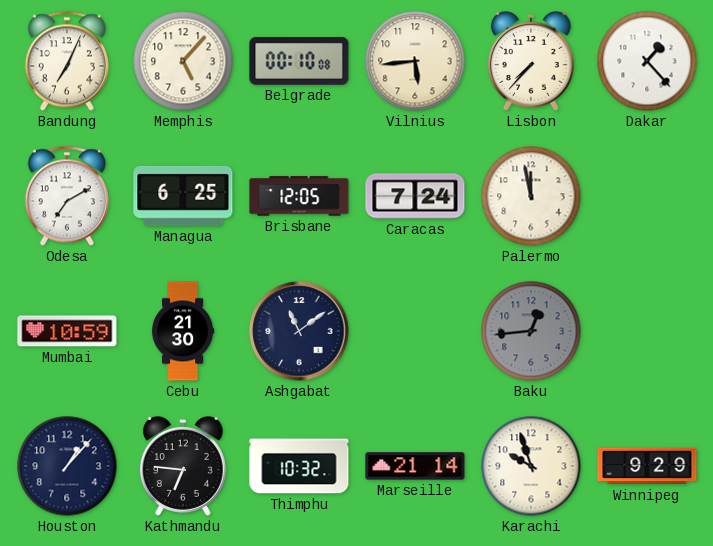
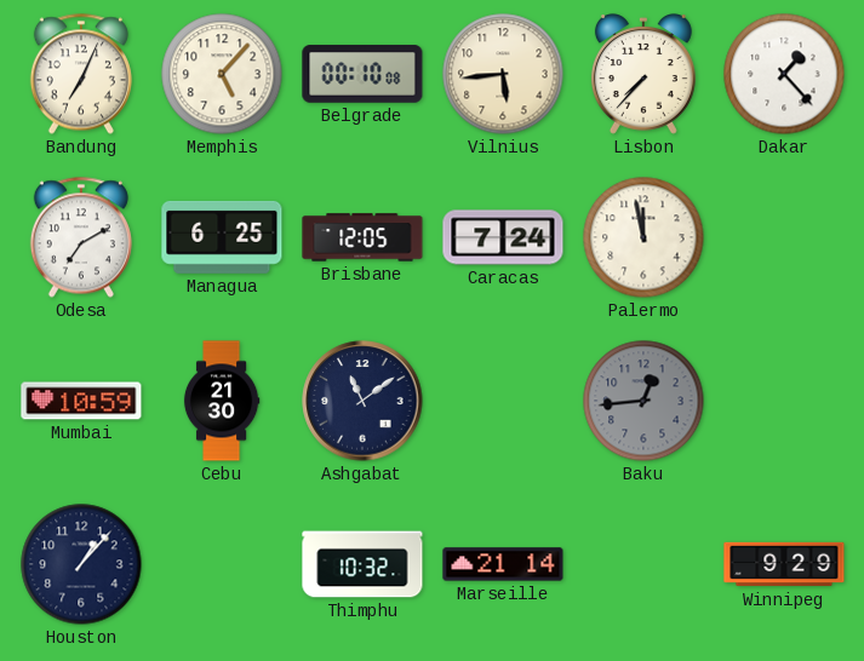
Kathmandu: 6:46 -> none
Karachi: 9:57 -> none
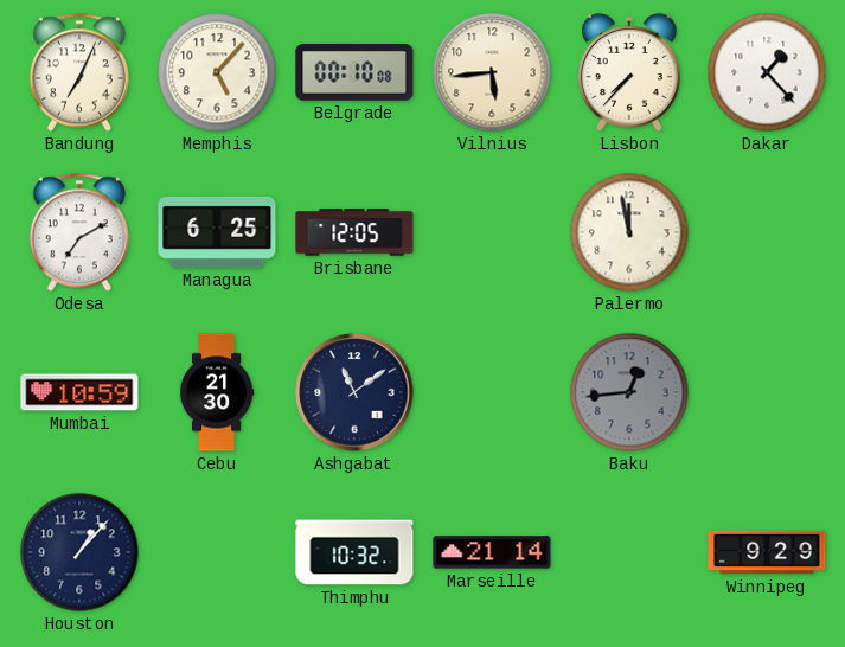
Caracas: 7:24 -> none
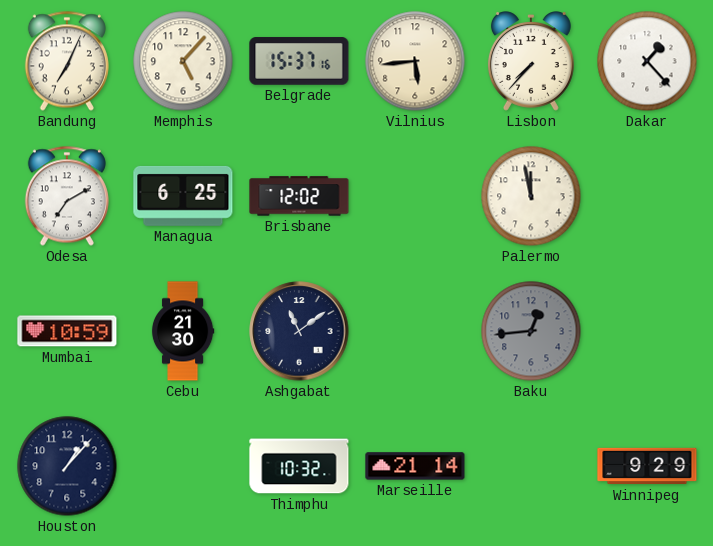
Belgrade: 00:10 -> 15:37
Brisbane: 12:05 -> 12:02
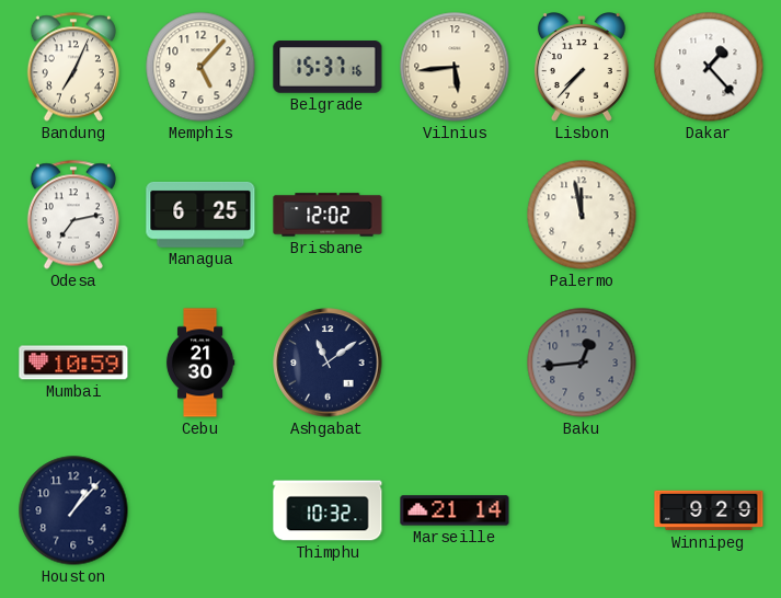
Odesa: 7:10 -> 7:13
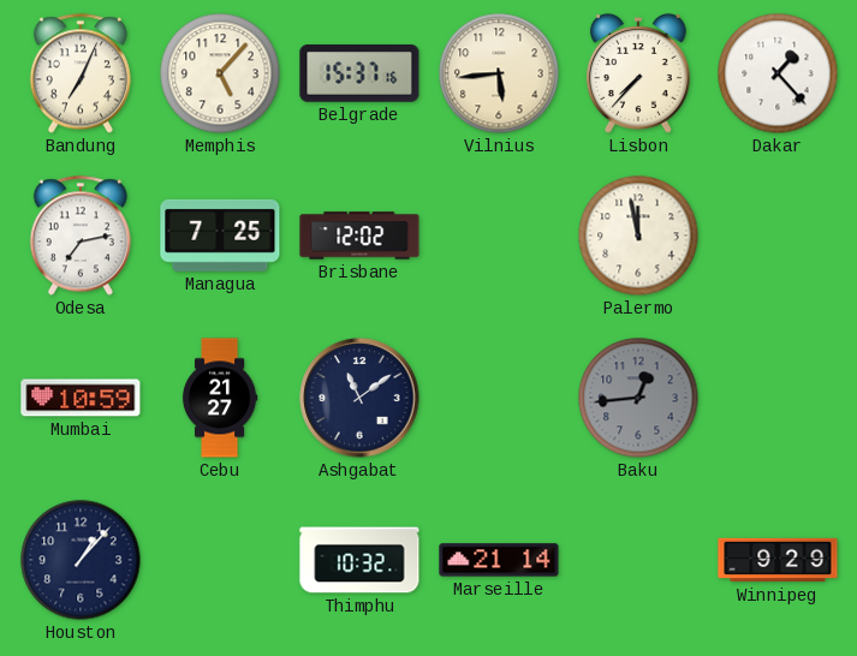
Managua: 6:25 -> 7:25
Cebu: 21:30 -> 21:27
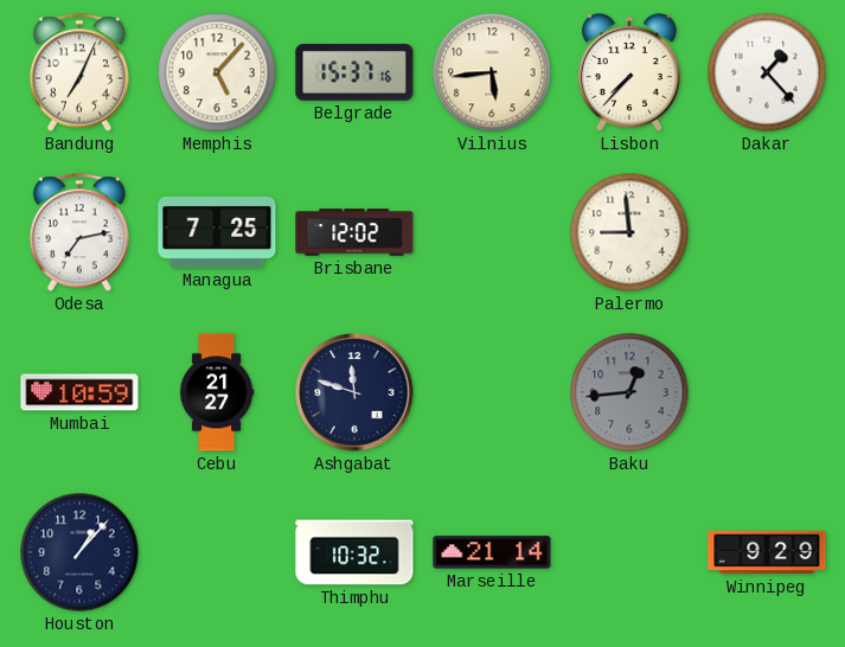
Palermo: 11:58 -> 8:59
Ashgabat: 11:09 -> 11:48
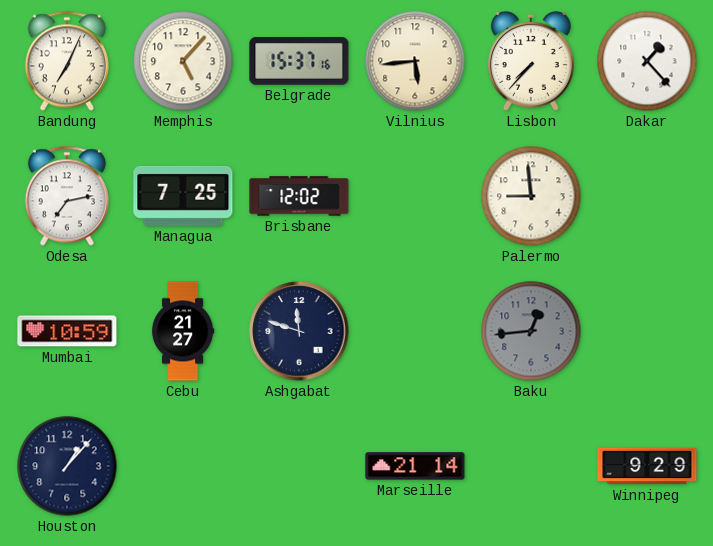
Thimphu: 10:32 -> none
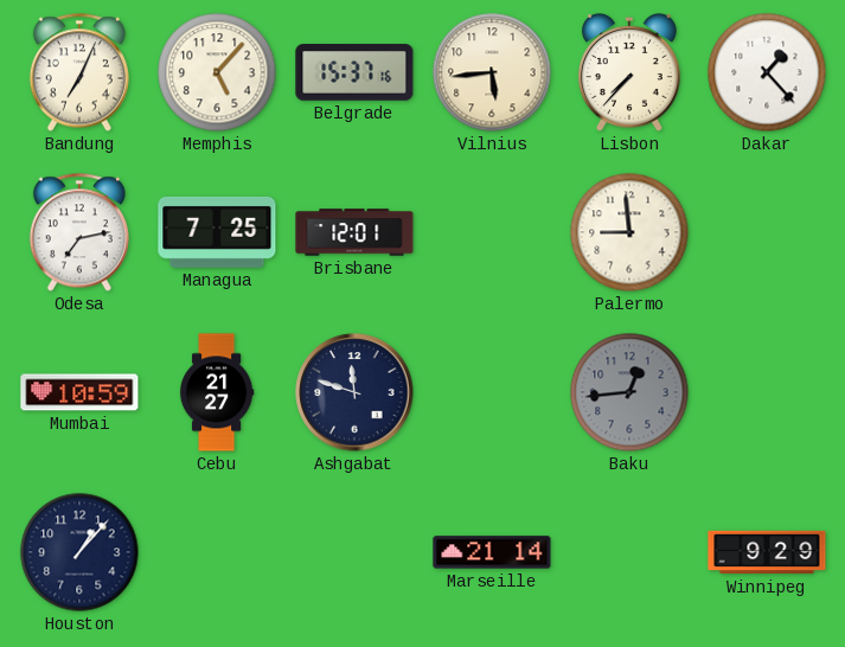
Brisbane: 12:02 -> 12:01
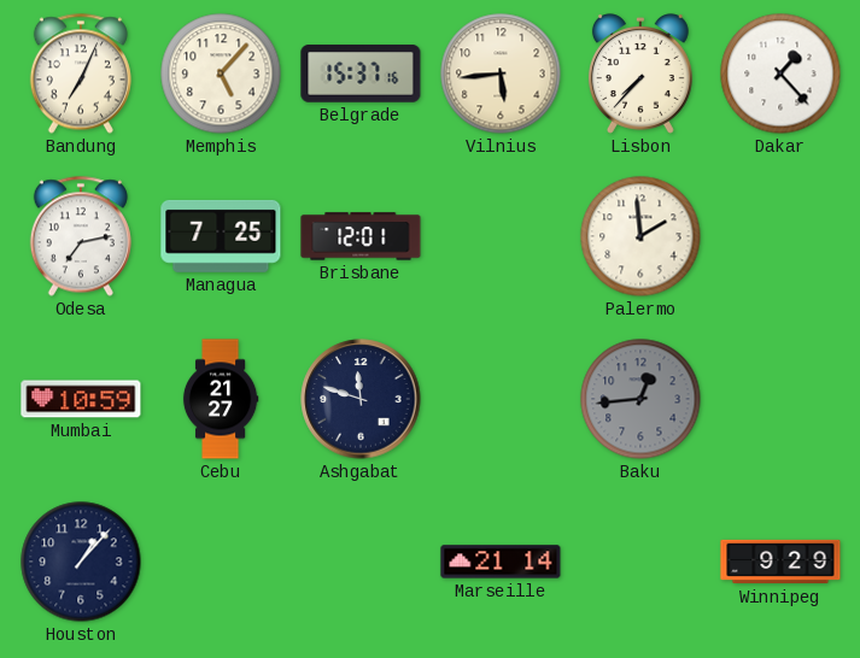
Palermo: 8:59 -> 1:59
